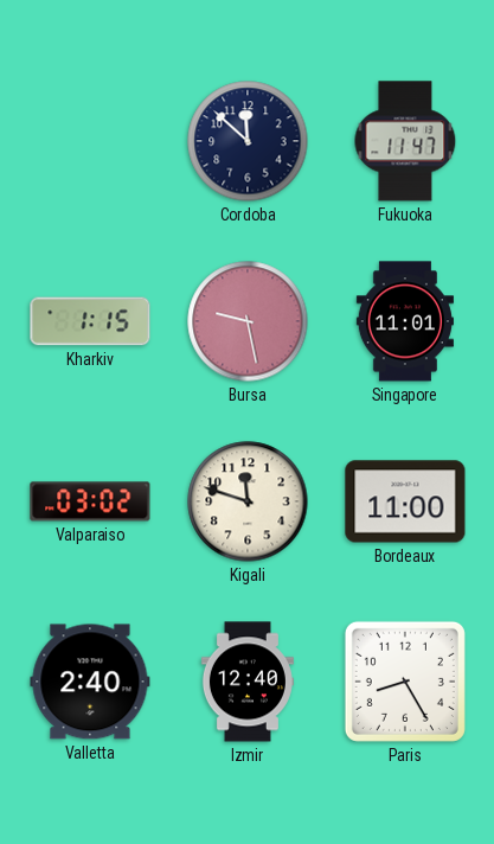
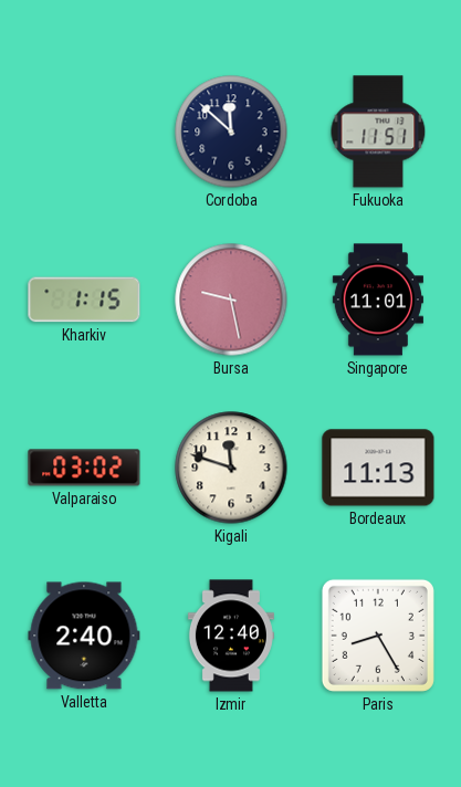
Fukuoka: 11:47 -> 11:51
Bordeaux: 11:00 -> 11:13
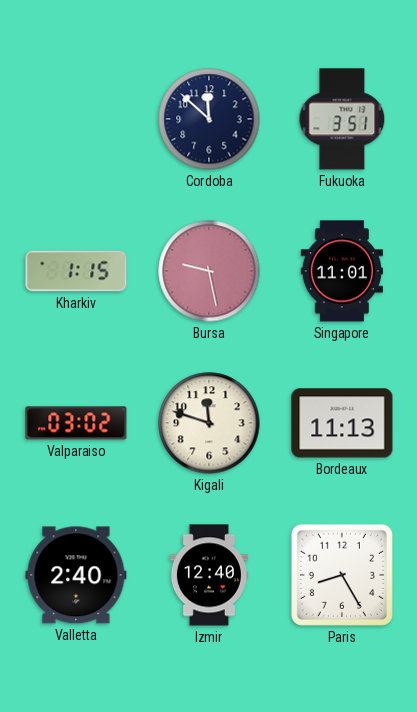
Fukuoka: 11:51 -> 3:51
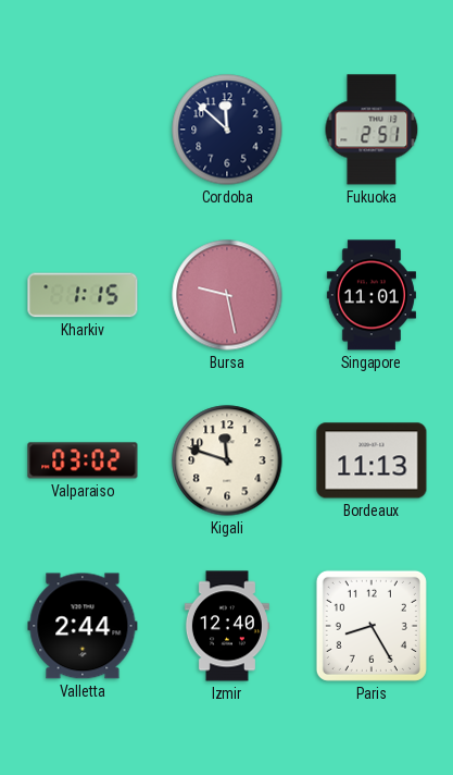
Fukuoka: 3:51 -> 2:51
Valletta: 2:40 -> 2:44
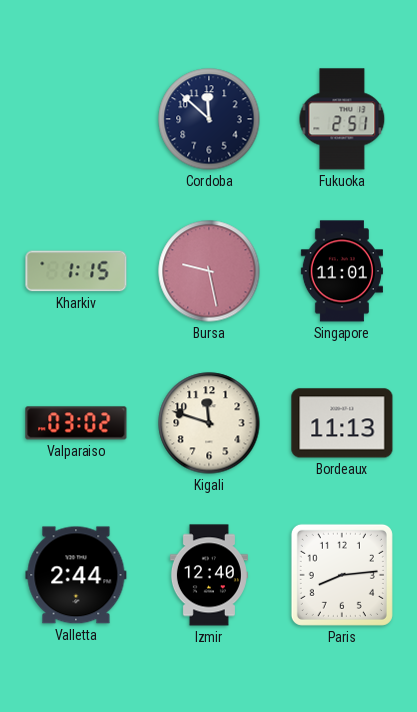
Paris: 8:25 -> 8:14
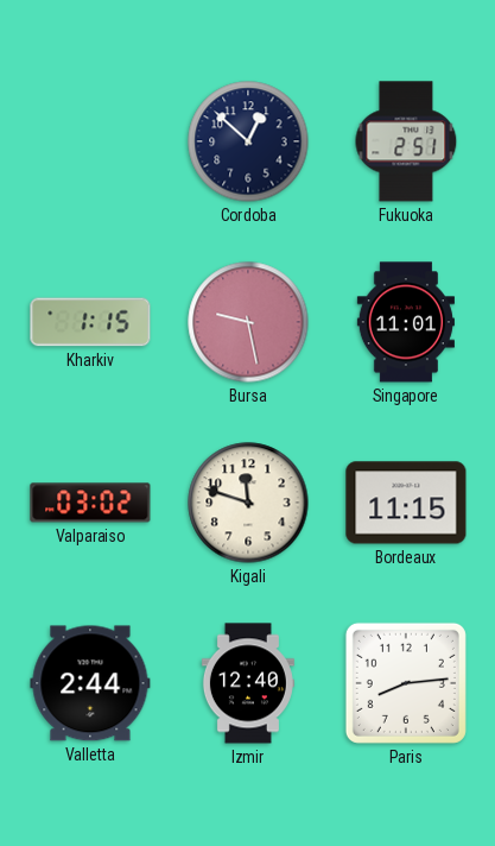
Cordoba: 11:52 -> 12:52
Bordeaux: 11:13 -> 11:15
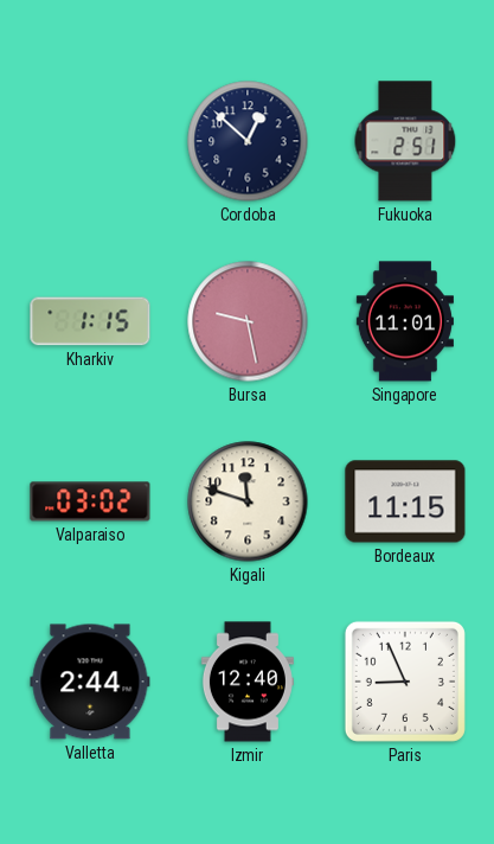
Paris: 8:14 -> 8:56
